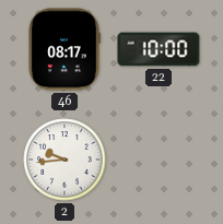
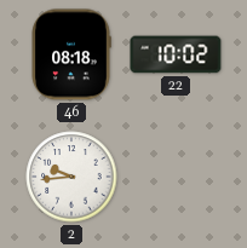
46: 08:17 -> 08:18
22: 10:00 -> 10:02
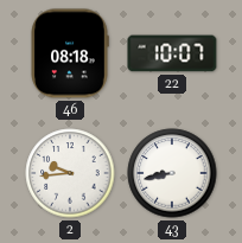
22: 10:02 -> 10:07
43: none -> 8:43
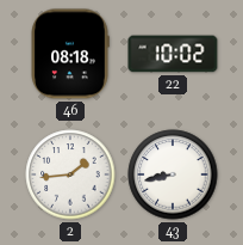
22: 10:07 -> 10:02
2: 9:44 -> 1:44
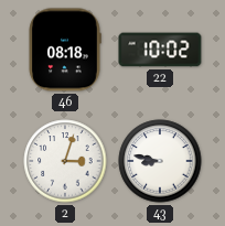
2: 1:44 -> 3:03
43: 8:43 -> 8:47
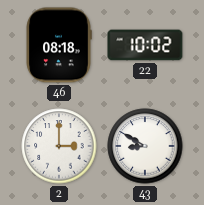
2: 3:03 -> 3:00
43: 8:47 -> 8:50
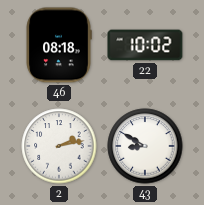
2: 3:00 -> 2:13
